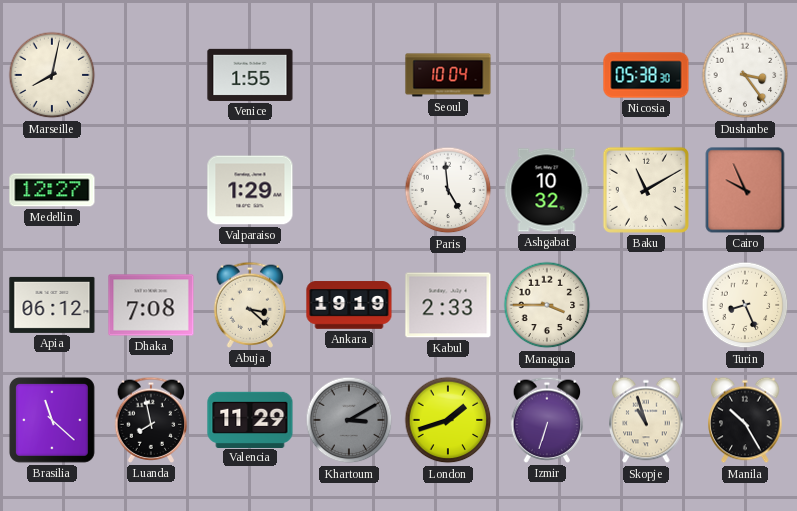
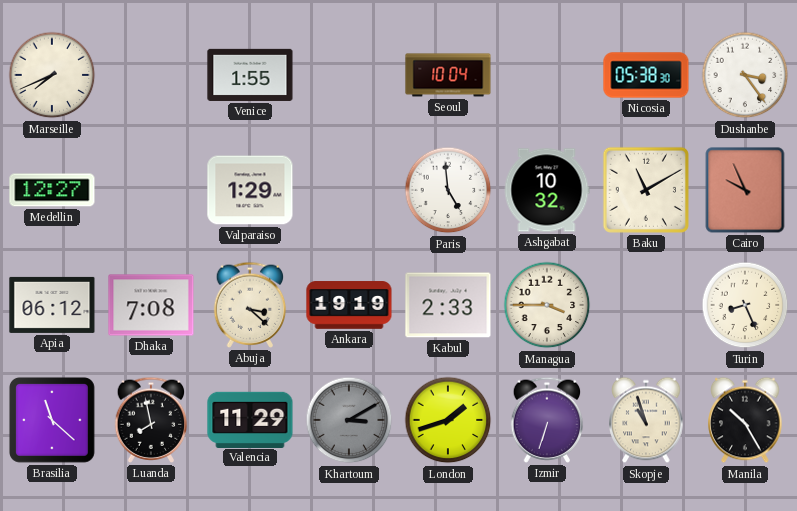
Marseille: 8:02 -> 7:41
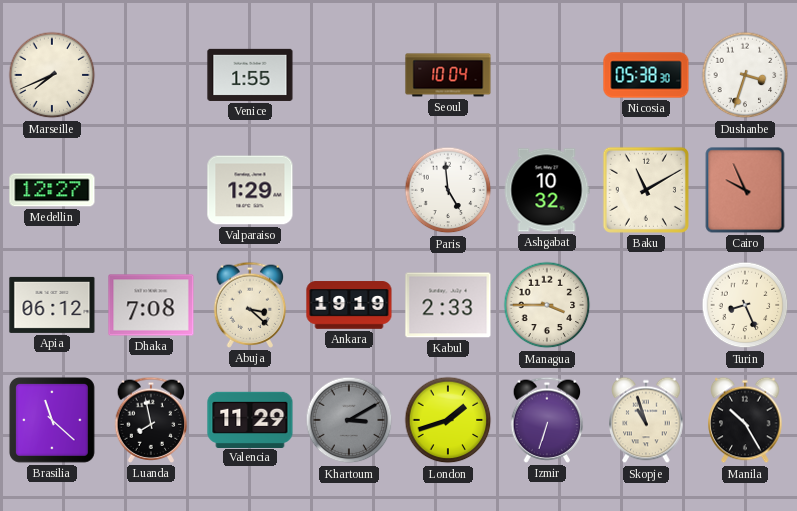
Dushanbe: 3:24 -> 3:33
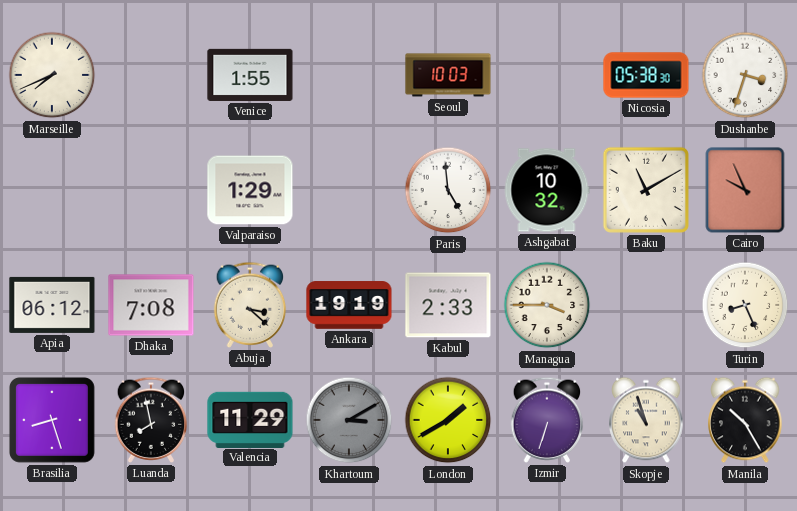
Seoul: 10:04 -> 10:03
Medellin: 12:27 -> none
Brasilia: 11:22 -> 8:27
London: 1:42 -> 1:40
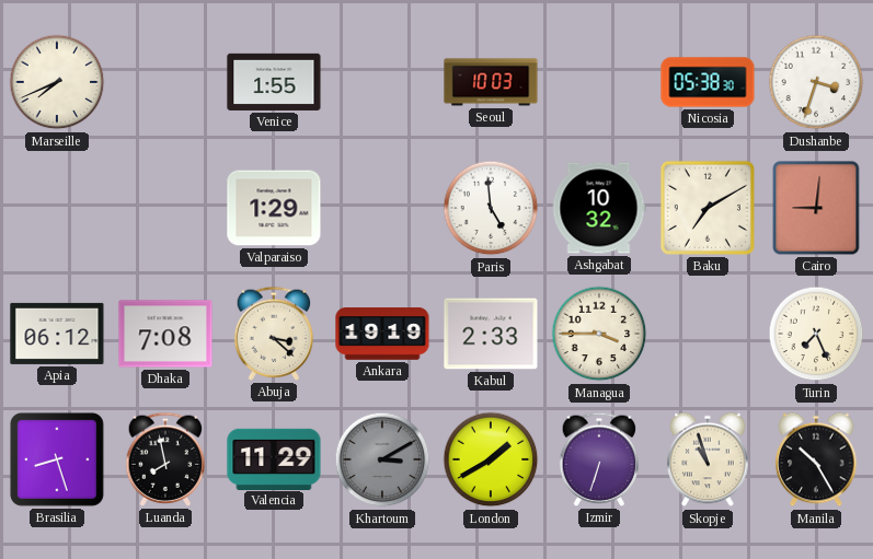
Baku: 11:10 -> 7:10
Cairo: 9:56 -> 9:01
Turin: 8:26 -> 7:26
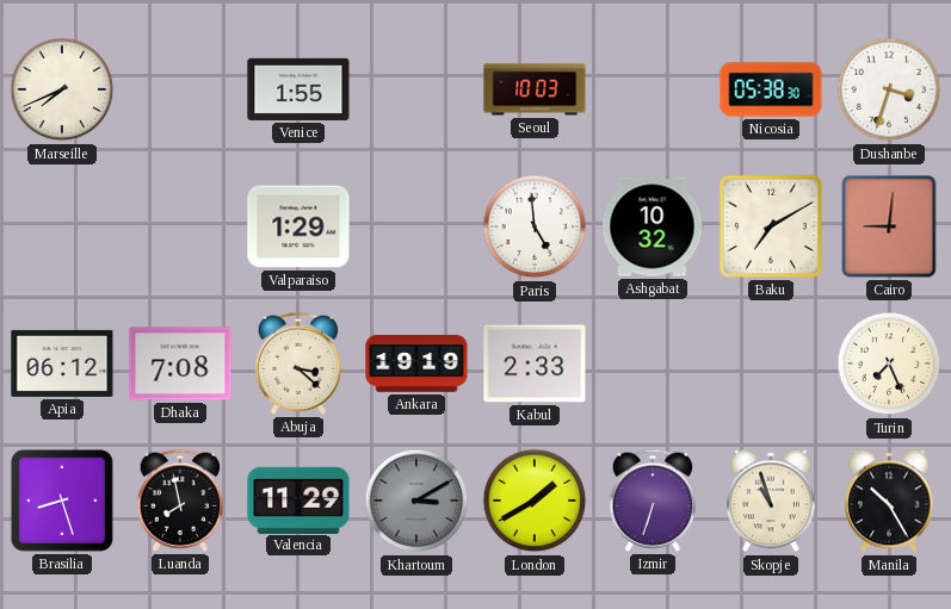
Managua: 3:45 -> none
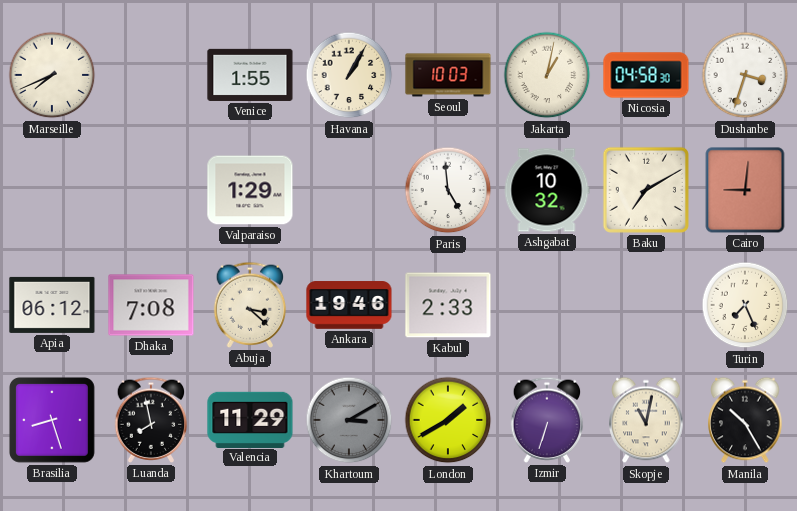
Havana: none -> 1:05
Jakarta: none -> 1:02
Nicosia: 05:38 -> 04:58
Ankara: 19:19 -> 19:46
Skopje: 10:57 -> 11:02
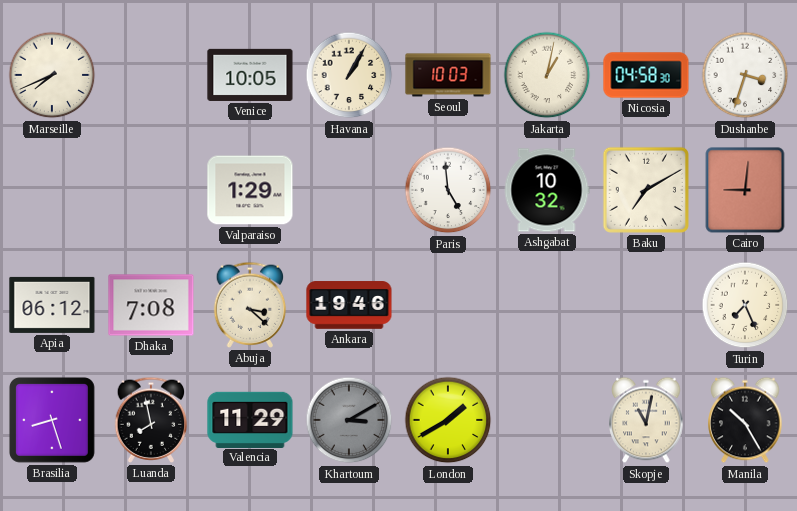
Venice: 1:55 -> 10:05
Kabul: 2:33 -> none
Izmir: 6:33 -> none
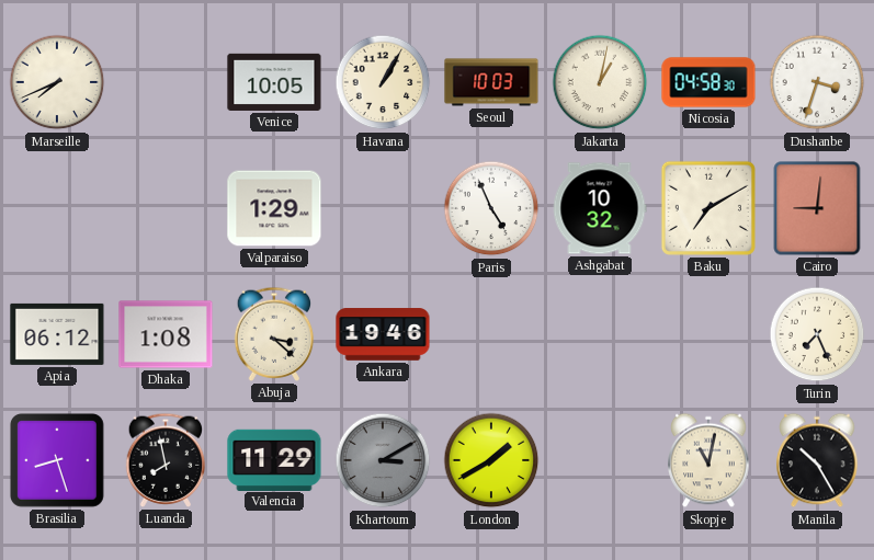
Paris: 4:59 -> 4:56
Dhaka: 7:08 -> 1:08
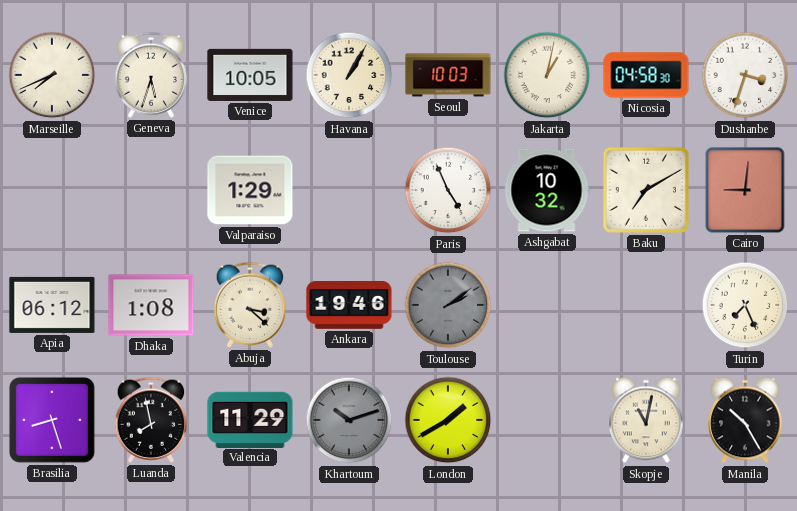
Geneva: none -> 5:33
Toulouse: none -> 2:09
Khartoum: 3:10 -> 10:12
